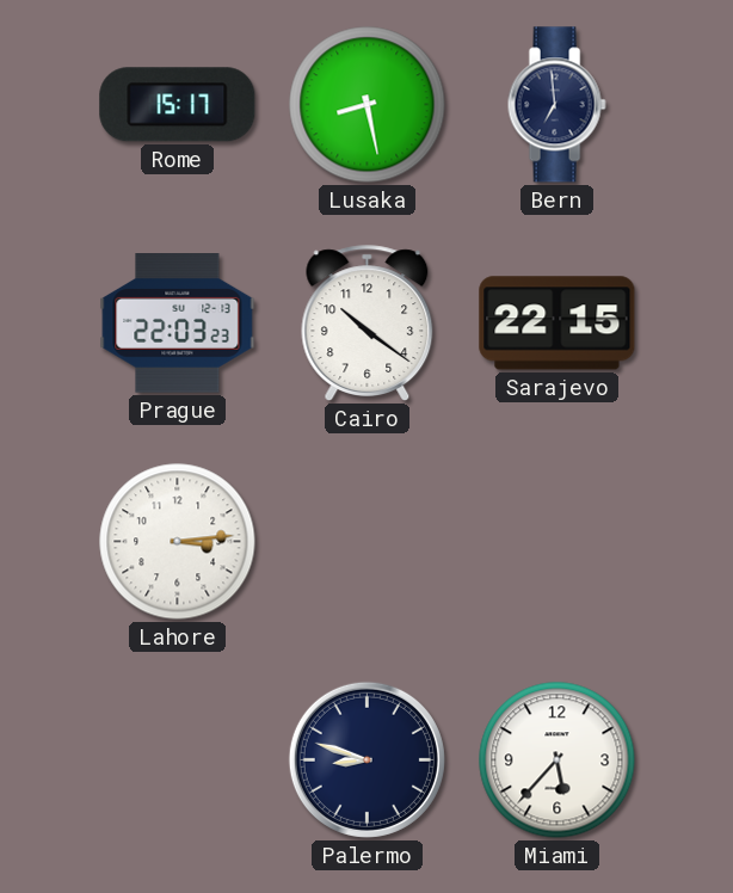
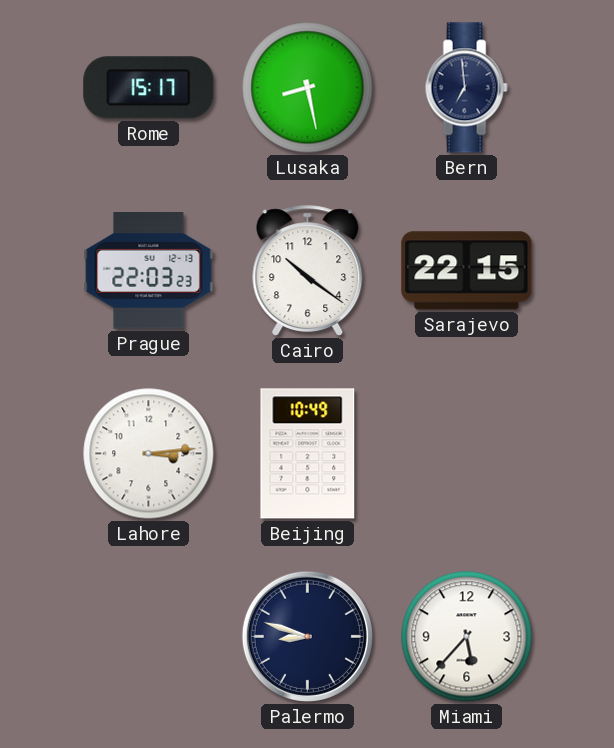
Beijing: none -> 10:49
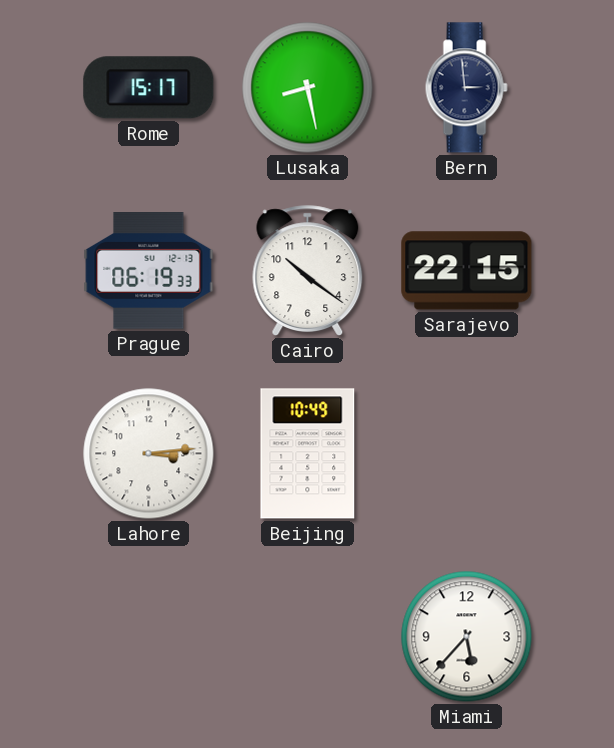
Bern: 6:59 -> 2:59
Prague: 22:03 -> 06:19
Palermo: 8:48 -> none
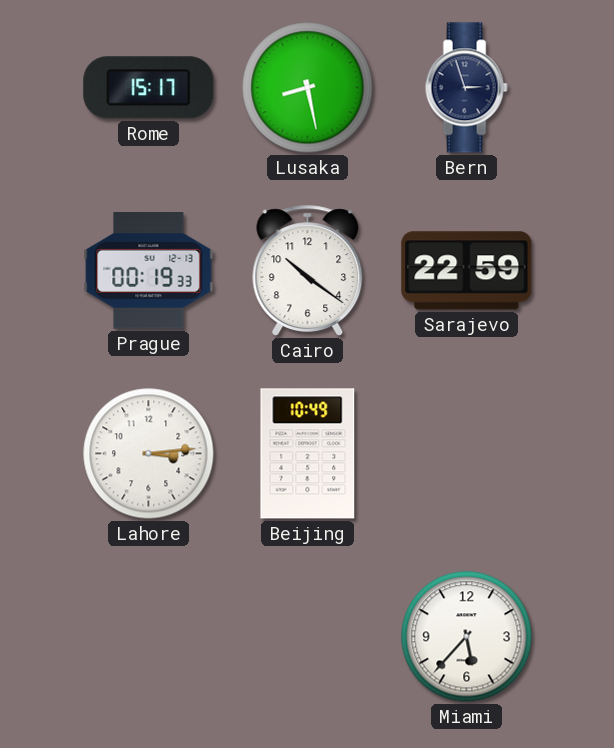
Bern: 2:59 -> 2:57
Prague: 06:19 -> 00:19
Sarajevo: 22:15 -> 22:59
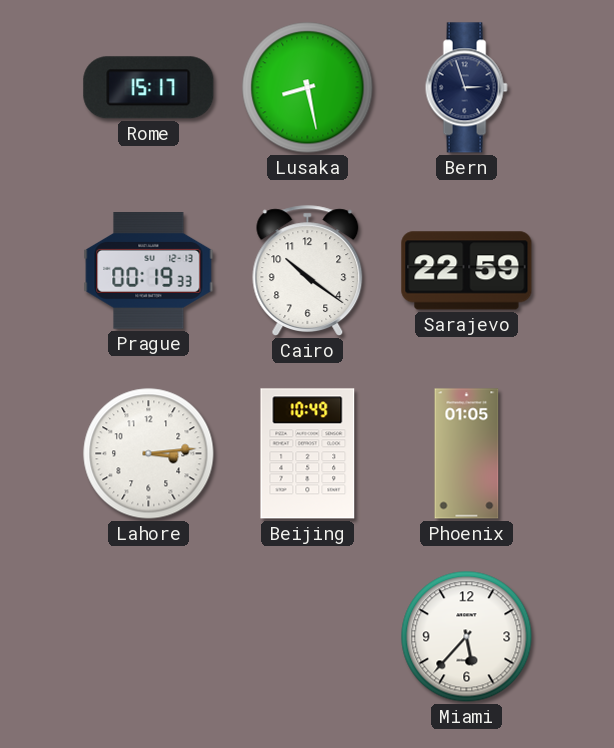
Phoenix: none -> 01:05
